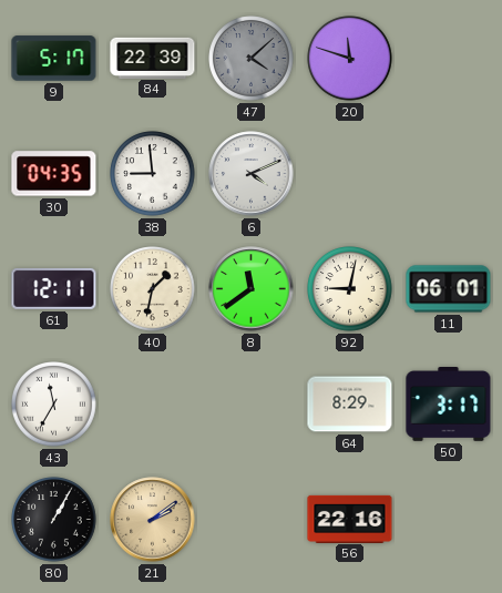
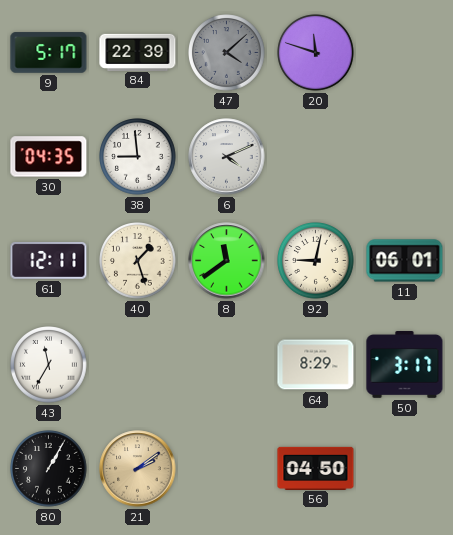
40: 1:32 -> 1:27
56: 22:16 -> 04:50
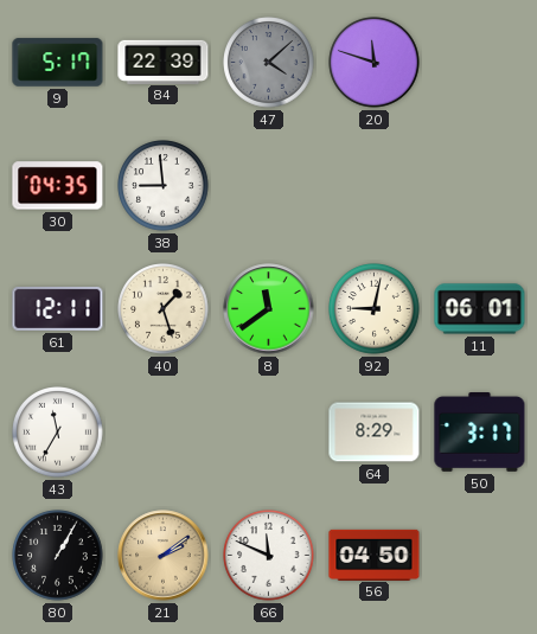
6: 4:11 -> none
66: none -> 11:49
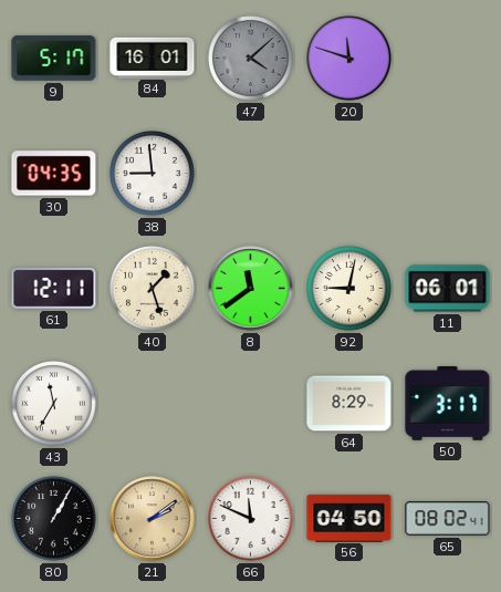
84: 22:39 -> 16:01
65: none -> 08:02
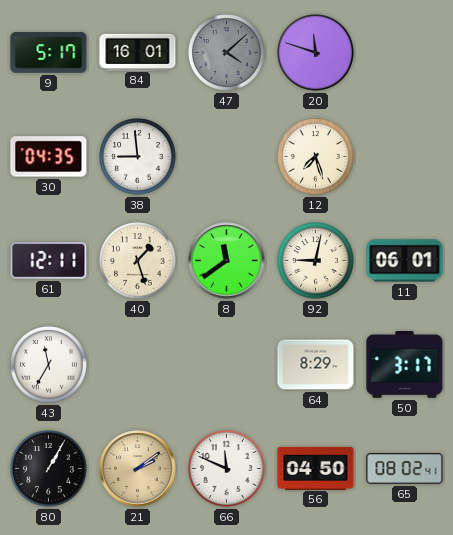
12: none -> 7:27
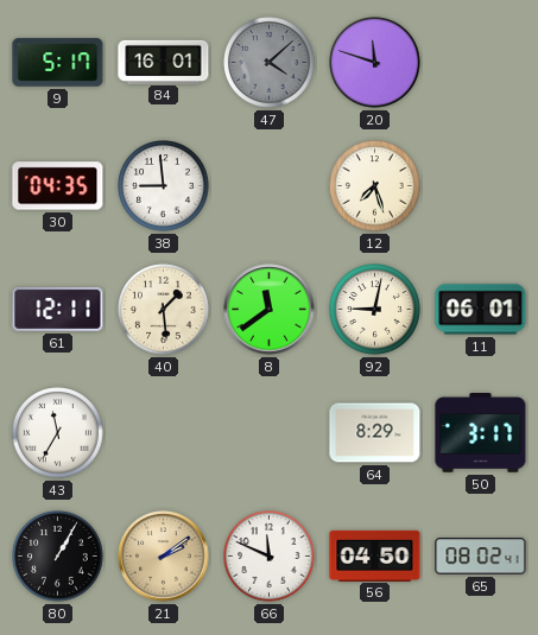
40: 1:27 -> 1:29
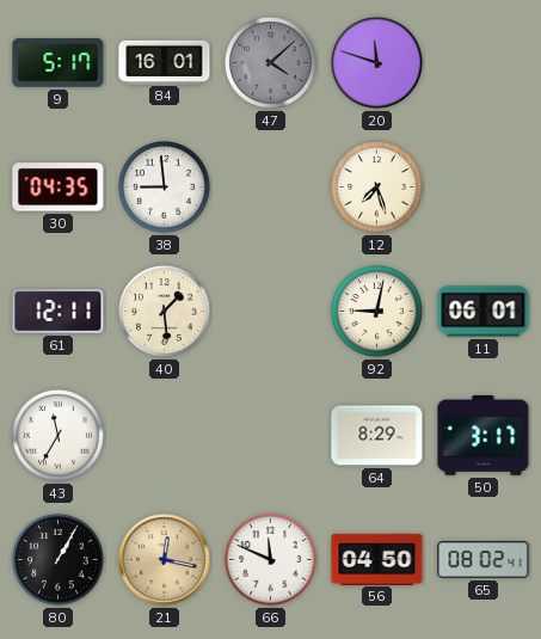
8: 11:39 -> none
21: 2:09 -> 12:17
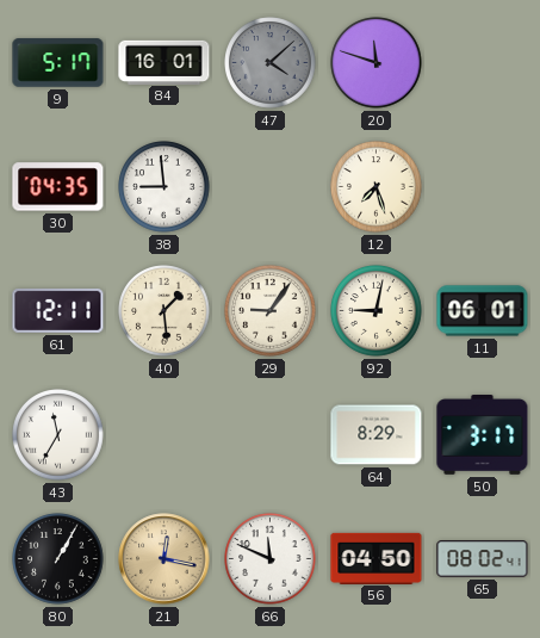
29: none -> 9:06
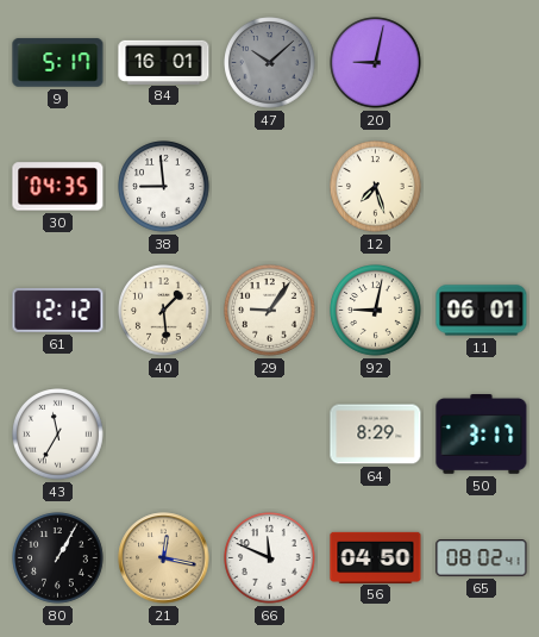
47: 4:08 -> 10:08
20: 11:48 -> 9:02
61: 12:11 -> 12:12
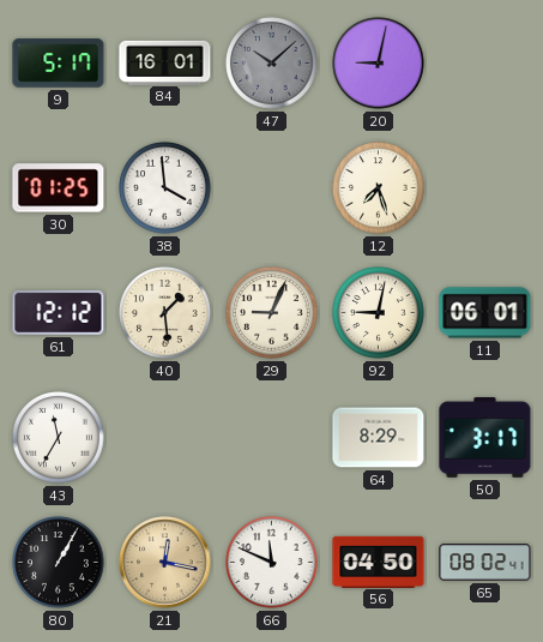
30: 04:35 -> 01:25
38: 8:59 -> 3:59
29: 9:06 -> 9:04
